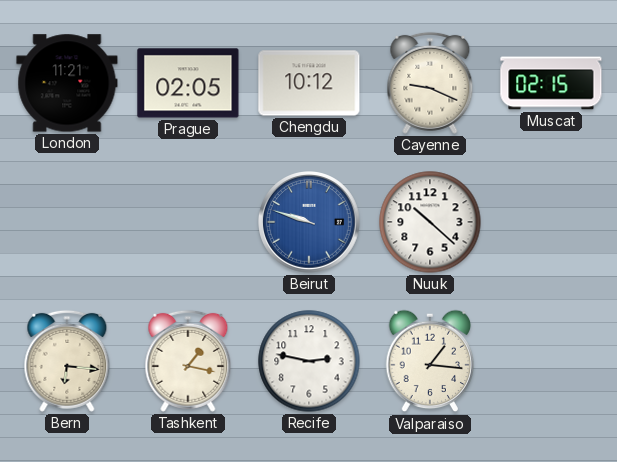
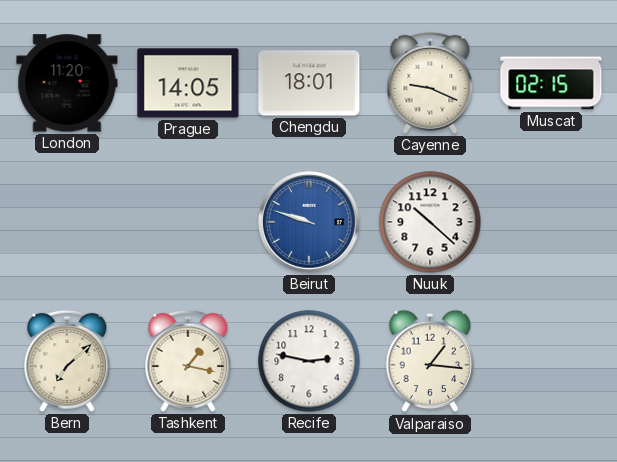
London: 11:21 -> 11:20
Prague: 02:05 -> 14:05
Chengdu: 10:12 -> 18:01
Bern: 6:16 -> 7:08
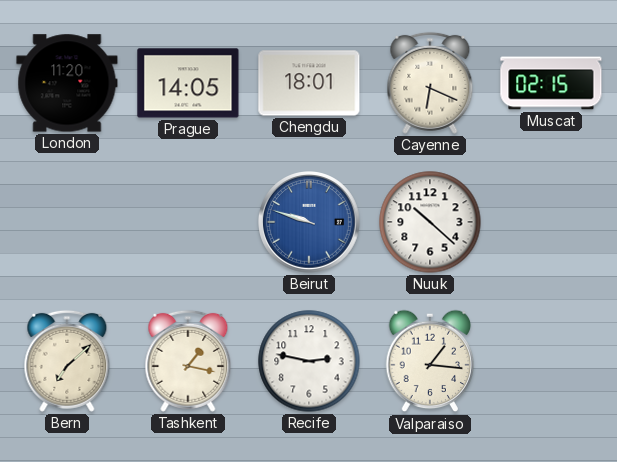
Cayenne: 9:19 -> 6:19
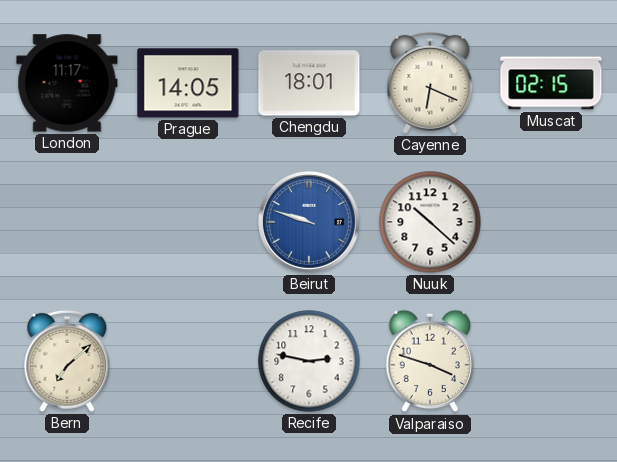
London: 11:20 -> 11:17
Tashkent: 1:17 -> none
Valparaiso: 1:16 -> 3:48
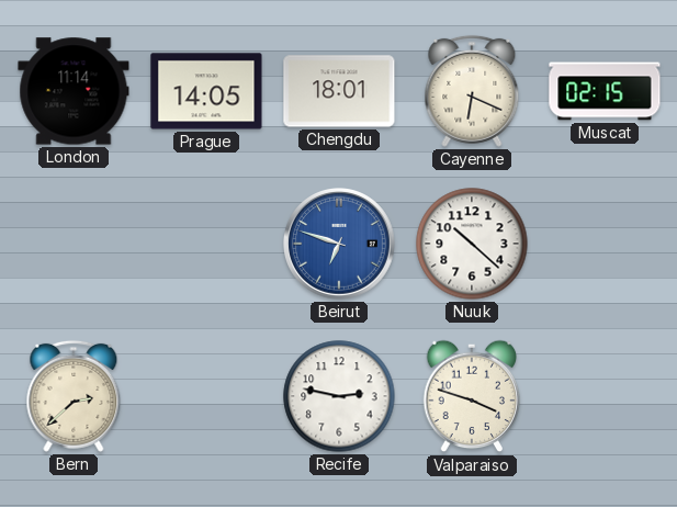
London: 11:17 -> 11:14
Beirut: 9:48 -> 6:48
Bern: 7:08 -> 2:38
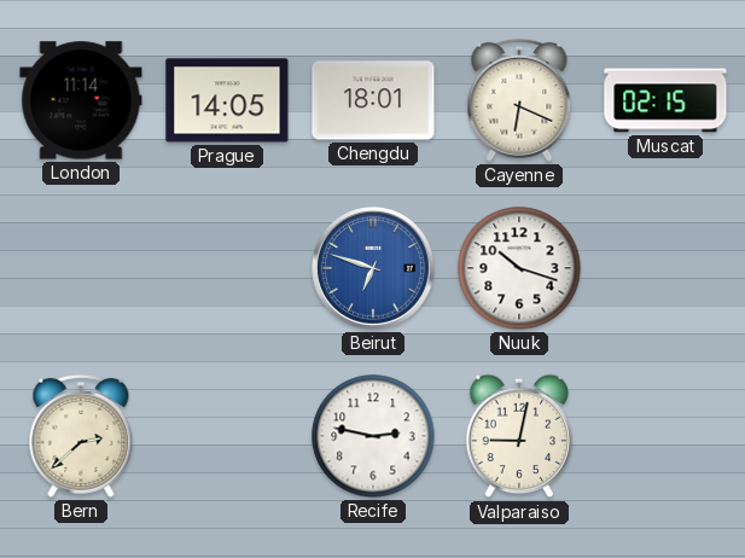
Nuuk: 10:22 -> 10:18
Valparaiso: 3:48 -> 9:02
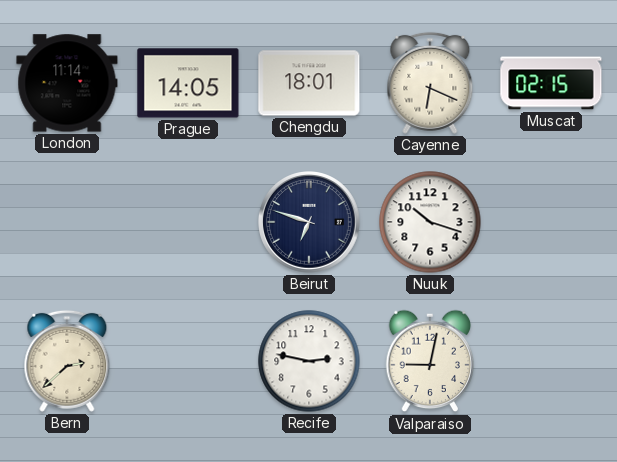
Beirut dial: blue -> navy
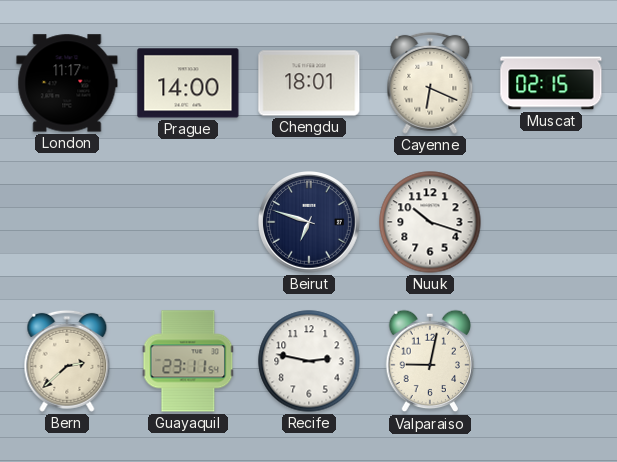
London: 11:14 -> 11:17
Prague: 14:05 -> 14:00
Guayaquil: none -> 23:11
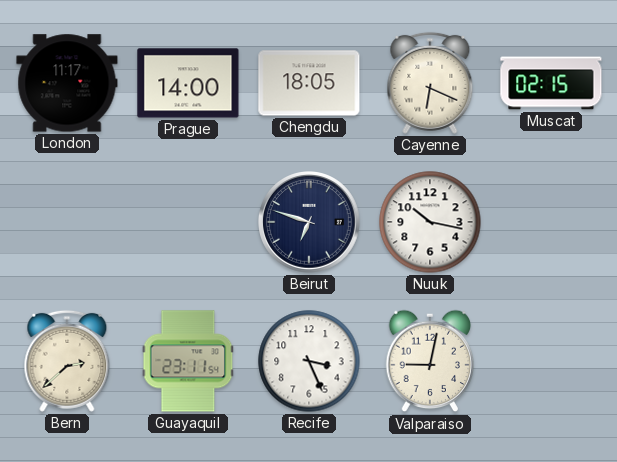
Chengdu: 18:01 -> 18:05
Nuuk: 10:18 -> 10:17
Recife: 2:47 -> 3:26
